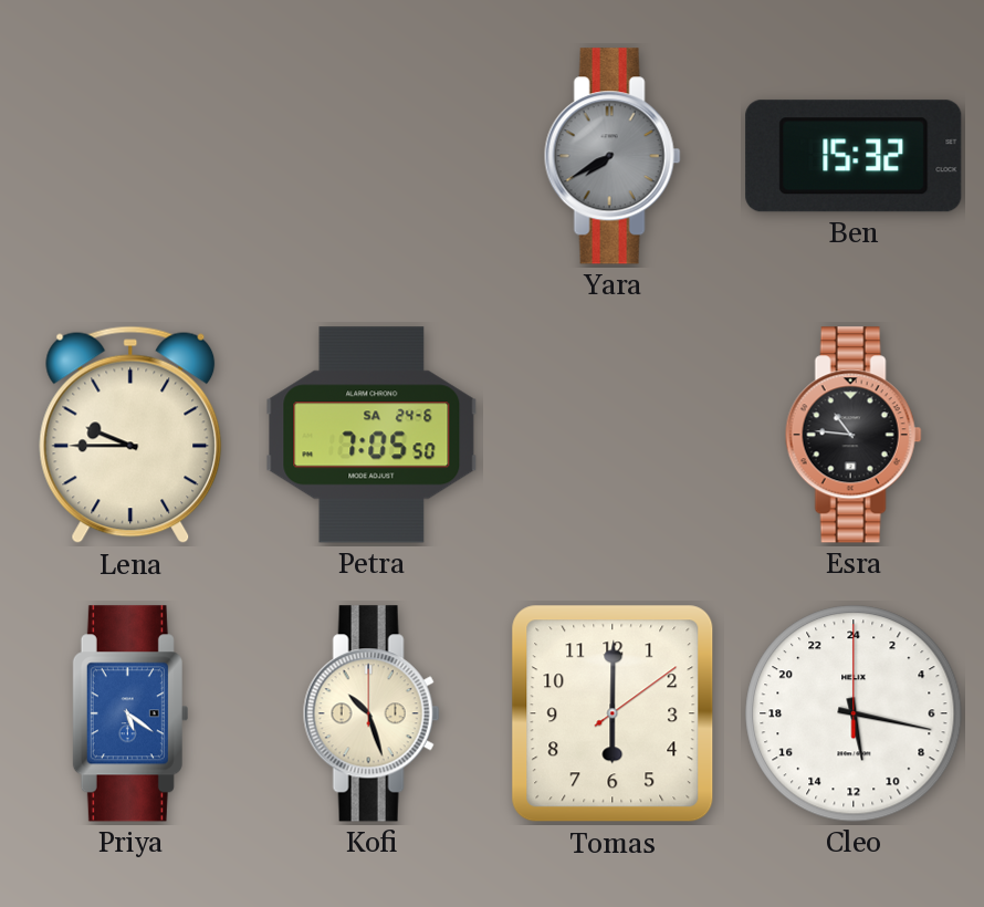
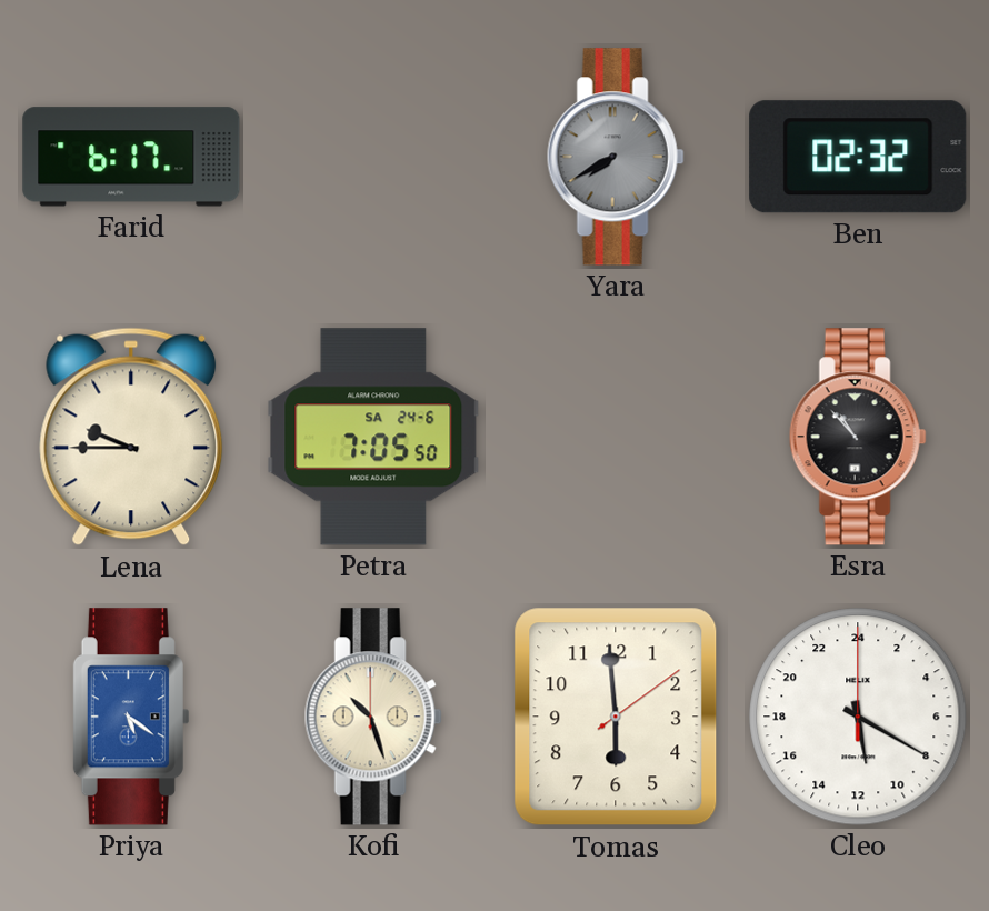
Farid: none -> 6:17
Ben: 15:32 -> 02:32
Esra: 10:46 -> 10:53
Tomas: 6:00 -> 5:59
Cleo: 11:17 -> 11:20
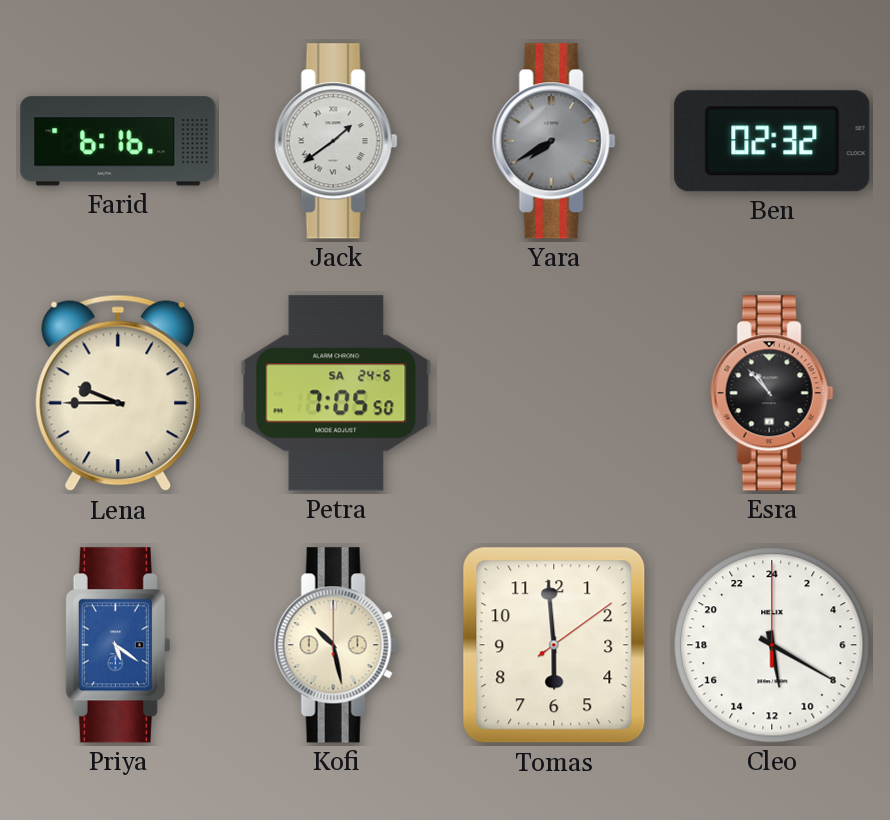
Farid: 6:17 -> 6:16
Jack: none -> 1:39
Kofi: 10:27 -> 10:28
